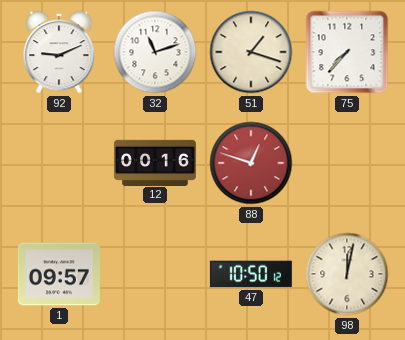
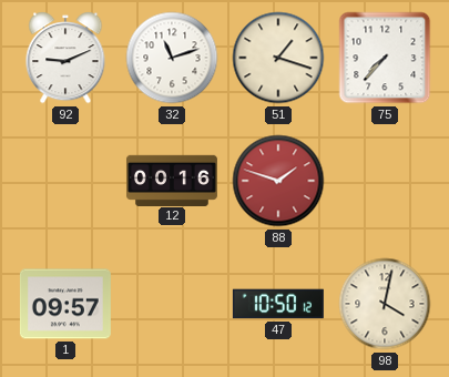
88: 12:48 -> 1:48
98: 12:02 -> 4:02
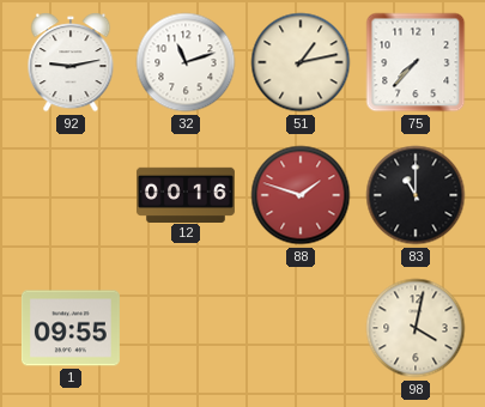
92: 9:11 -> 9:13
51: 1:18 -> 1:13
83: none -> 11:00
1: 09:57 -> 09:55
47: 10:50 -> none
